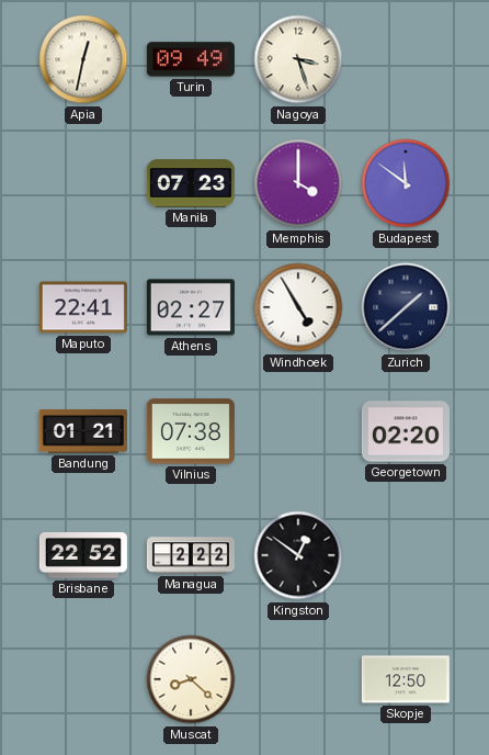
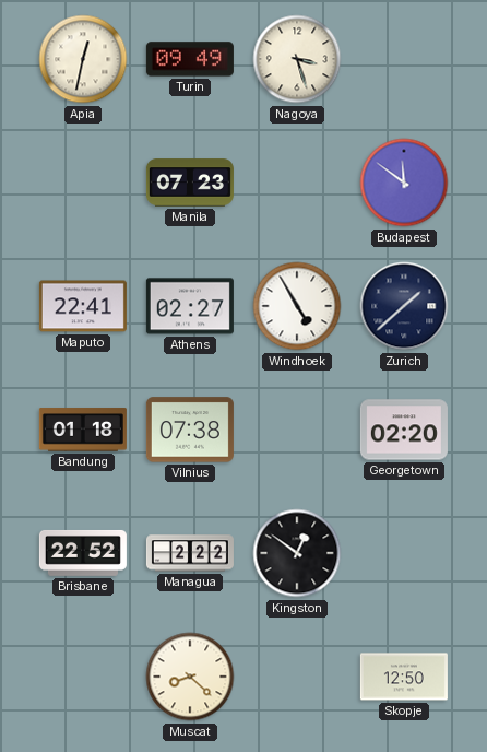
Memphis: 4:00 -> none
Bandung: 01:21 -> 01:18
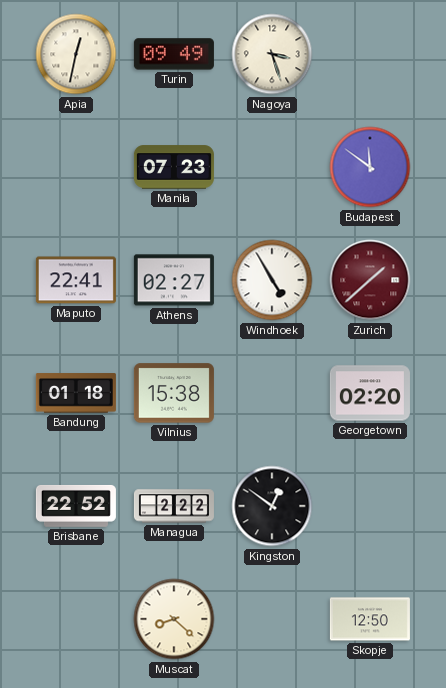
Zurich dial: navy -> burgundy
Vilnius: 07:38 -> 15:38
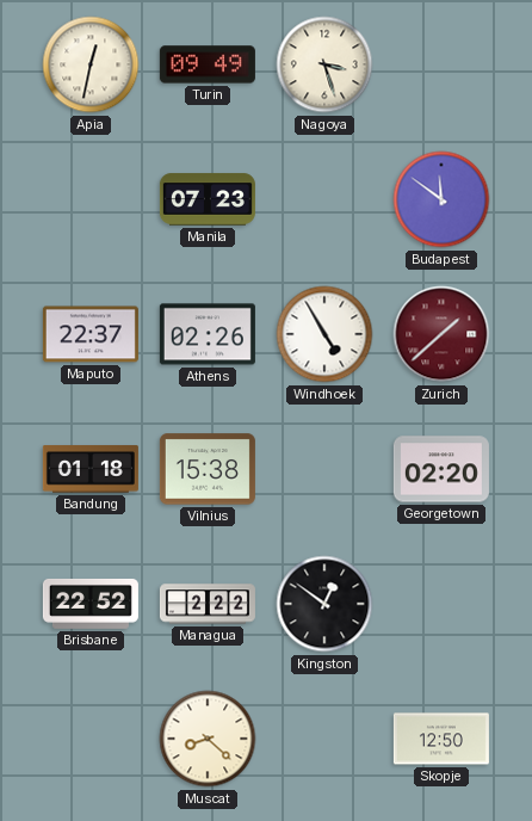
Maputo: 22:41 -> 22:37
Athens: 02:27 -> 02:26
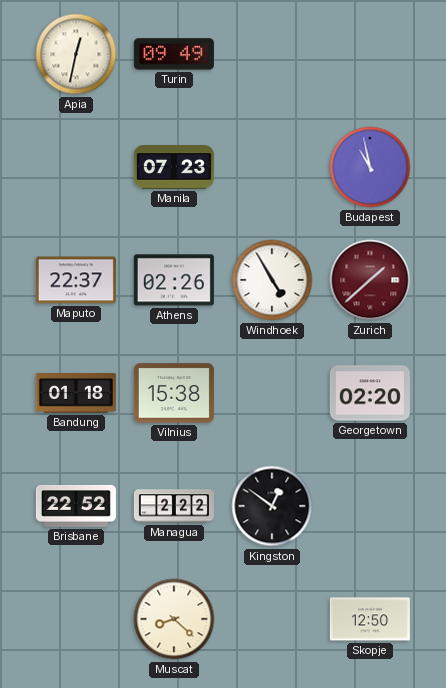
Nagoya: 3:27 -> none
Budapest: 11:51 -> 10:58
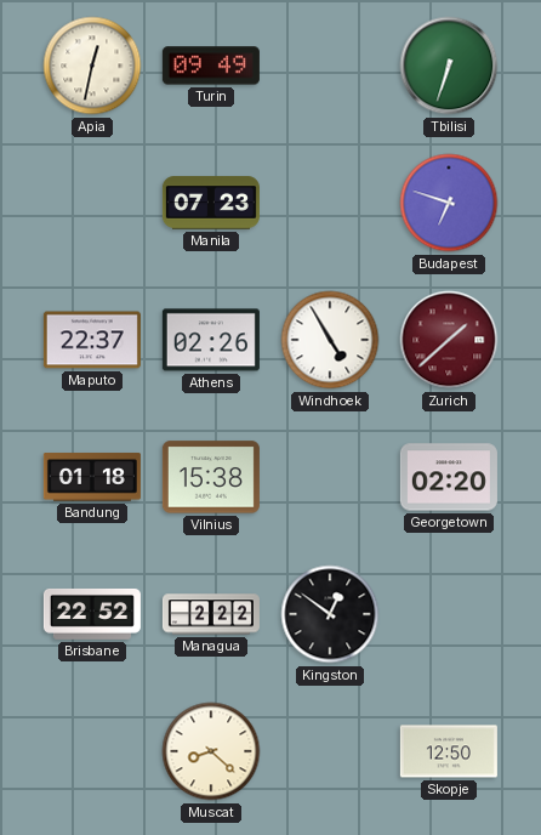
Tbilisi: none -> 6:33
Budapest: 10:58 -> 6:48
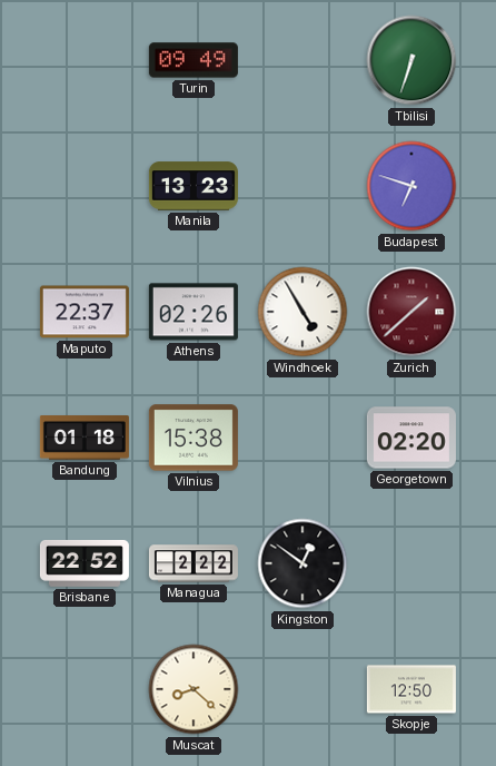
Apia: 12:32 -> none
Manila: 07:23 -> 13:23
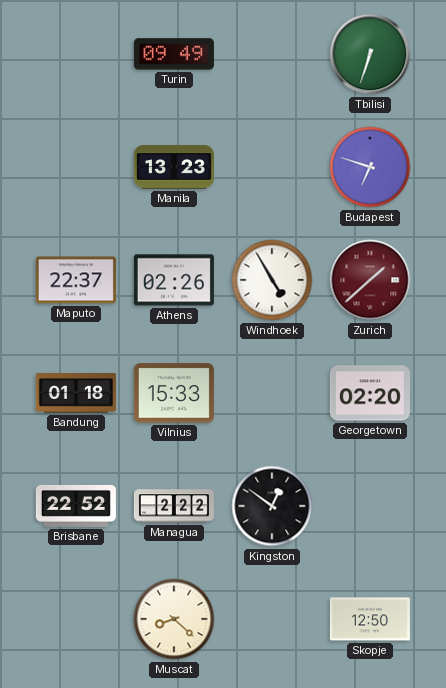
Vilnius: 15:38 -> 15:33
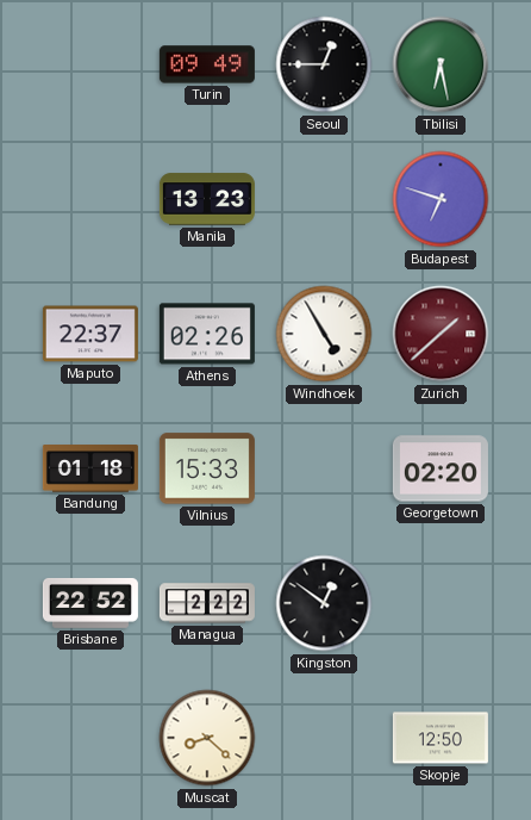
Seoul: none -> 12:45
Tbilisi: 6:33 -> 6:28
